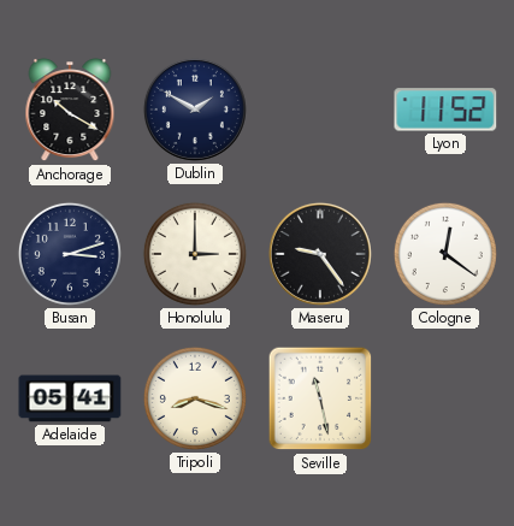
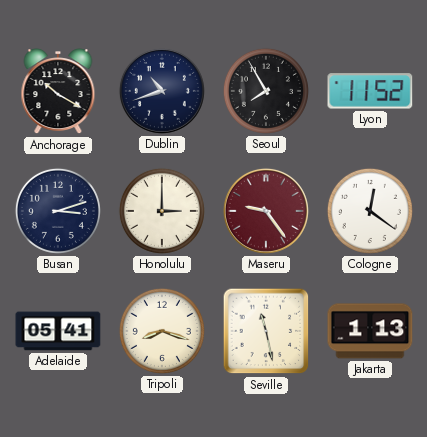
Dublin: 1:50 -> 10:42
Seoul: none -> 7:55
Maseru dial: black -> burgundy
Jakarta: none -> 1:13
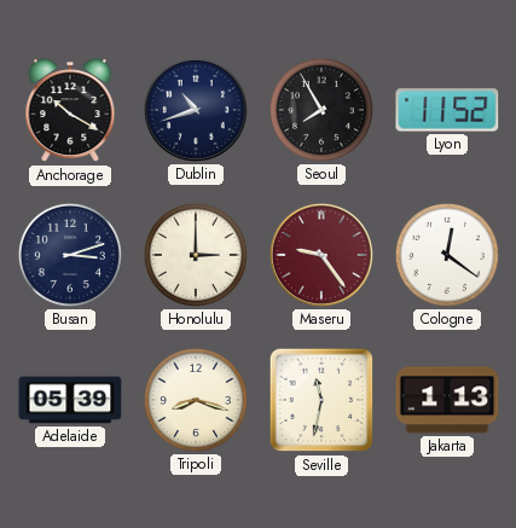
Adelaide: 05:41 -> 05:39
Seville: 11:28 -> 11:32
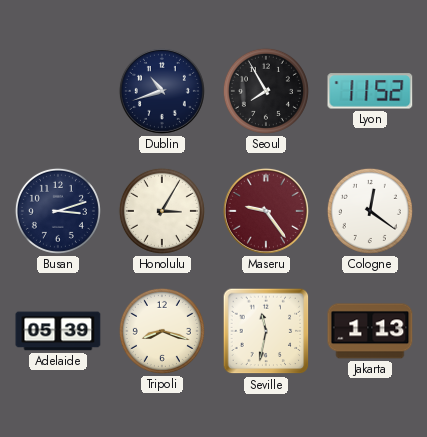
Anchorage: 10:20 -> none
Honolulu: 3:00 -> 3:05
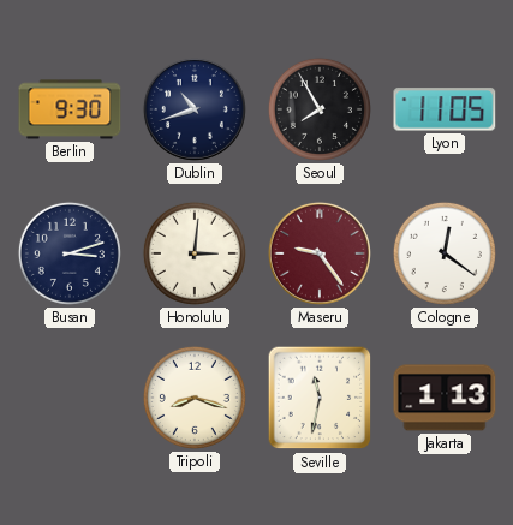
Berlin: none -> 9:30
Lyon: 11:52 -> 11:05
Honolulu: 3:05 -> 3:01
Adelaide: 05:39 -> none
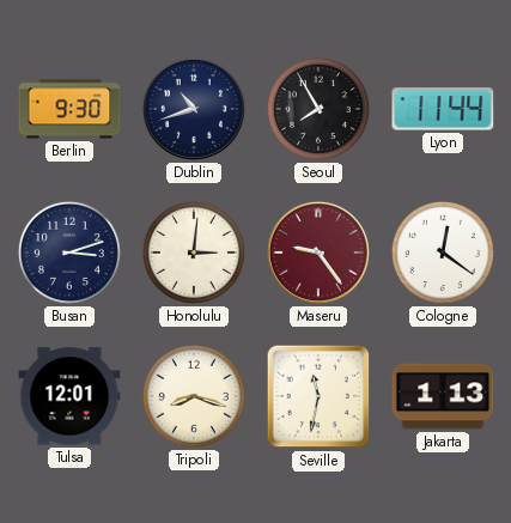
Lyon: 11:05 -> 11:44
Tulsa: none -> 12:01
